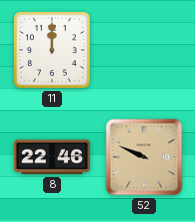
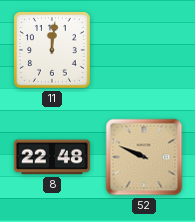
11: 12:00 -> 12:01
8: 22:46 -> 22:48
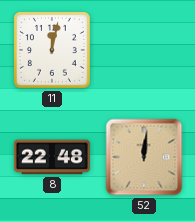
11: 12:01 -> 12:02
52: 9:49 -> 12:01
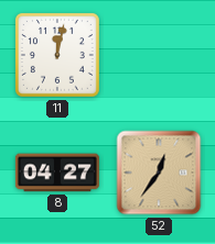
8: 22:48 -> 04:27
52: 12:01 -> 12:36
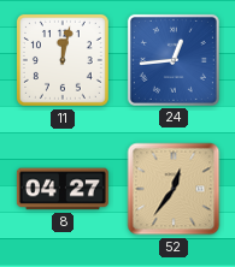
24: none -> 12:44
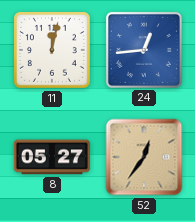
8: 04:27 -> 05:27
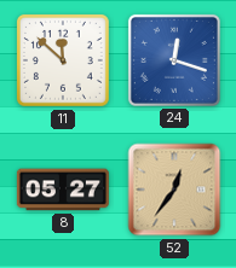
11: 12:02 -> 11:52
24: 12:44 -> 12:18
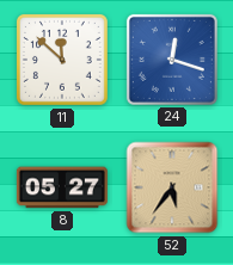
52: 12:36 -> 5:36
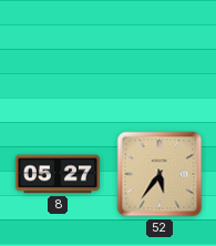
11: 11:52 -> none
24: 12:18 -> none
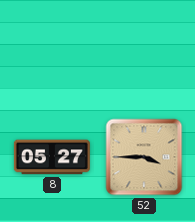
52: 5:36 -> 3:45
